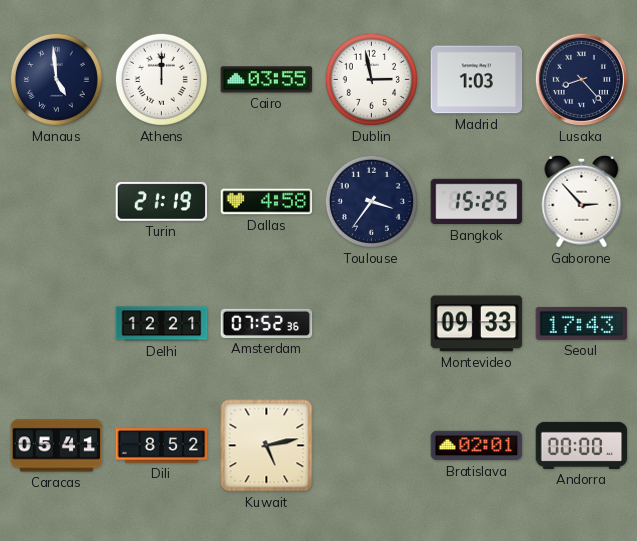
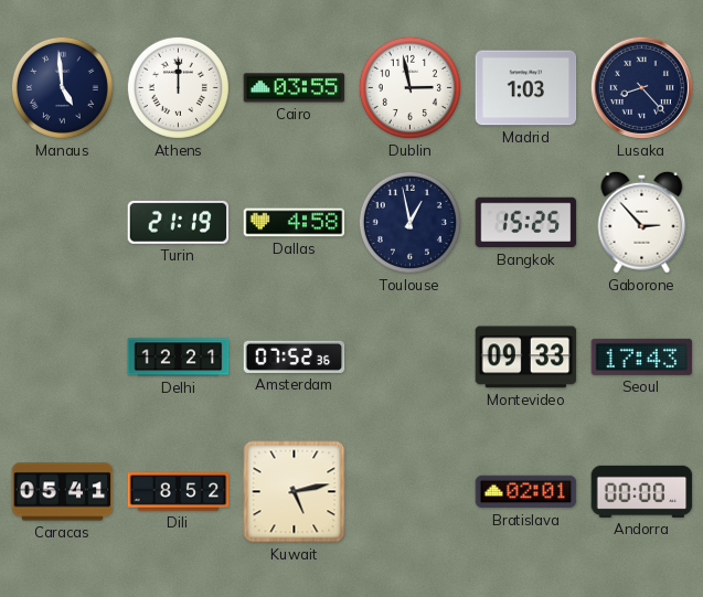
Toulouse: 3:36 -> 12:58
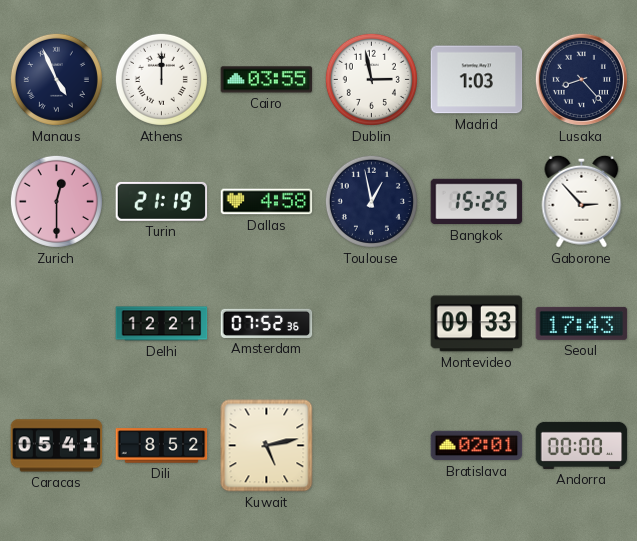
Manaus: 4:59 -> 4:56
Zurich: none -> 12:30
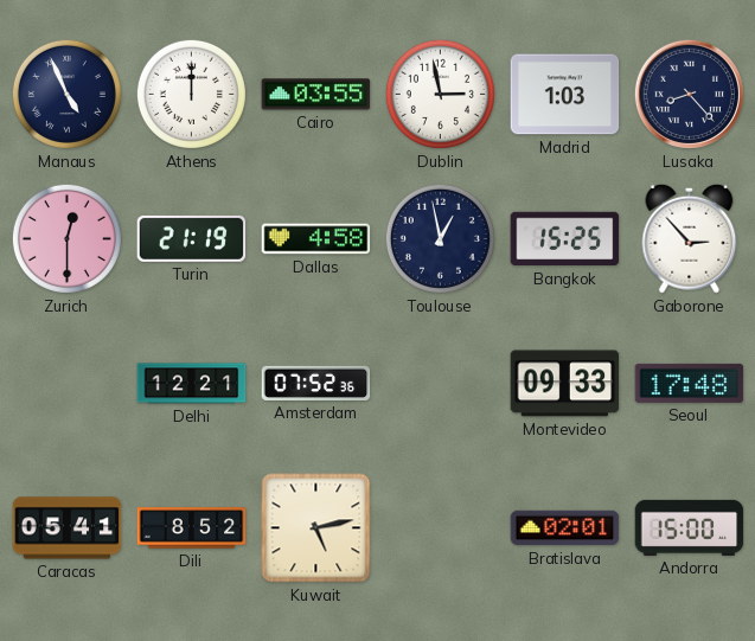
Seoul: 17:43 -> 17:48
Andorra: 00:00 -> 15:00
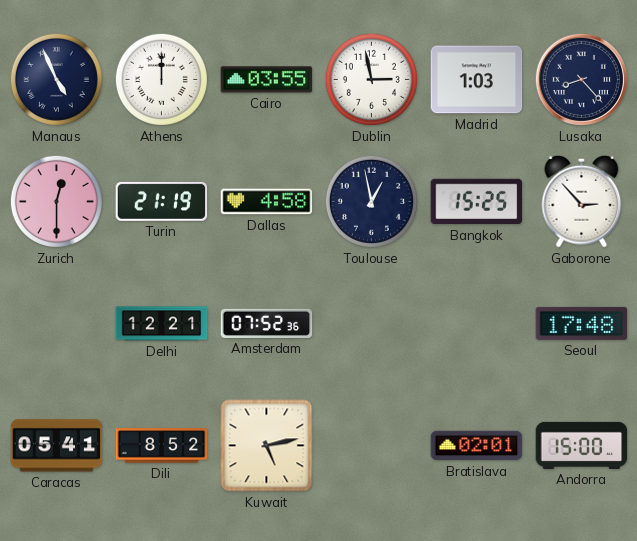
Montevideo: 09:33 -> none
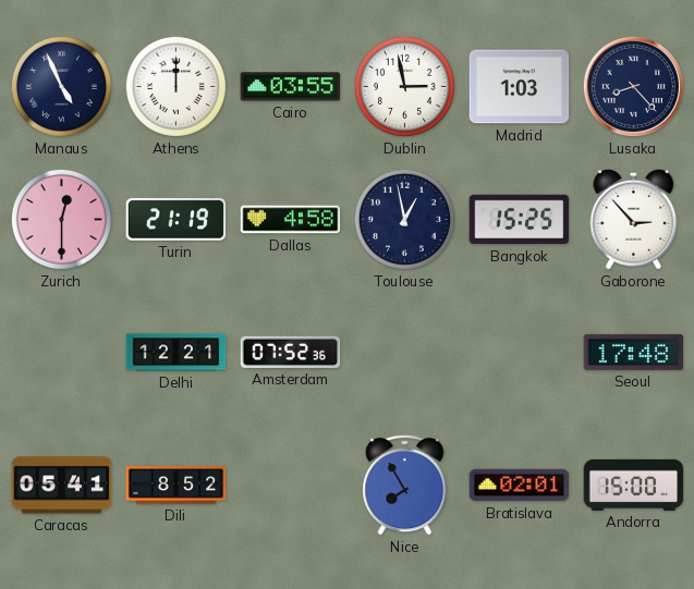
Kuwait: 5:13 -> none
Nice: none -> 7:55
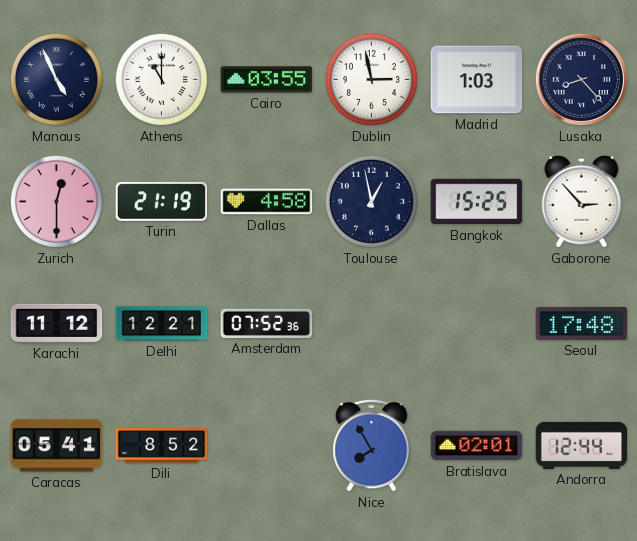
Athens: 12:00 -> 11:00
Karachi: none -> 11:12
Andorra: 15:00 -> 12:44
